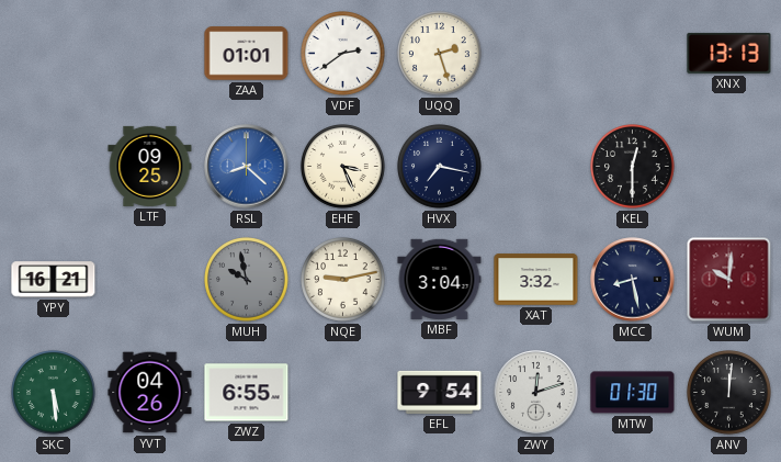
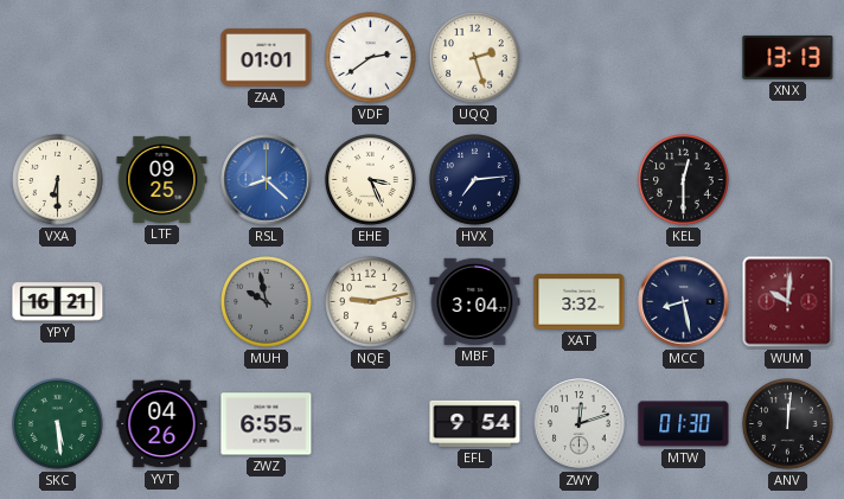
VXA: none -> 6:30
HVX: 7:17 -> 7:14
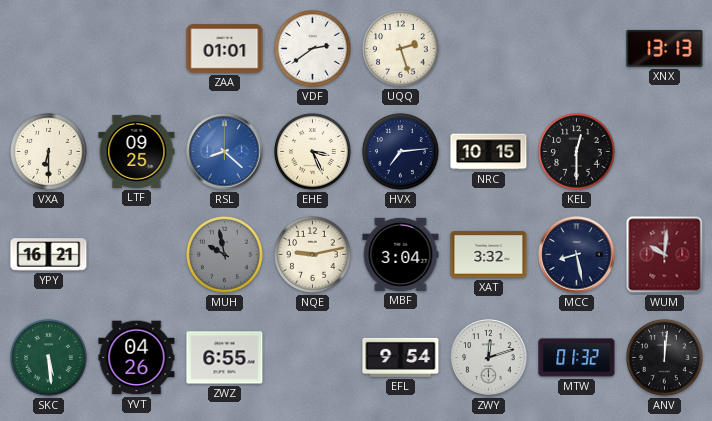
NRC: none -> 10:15
MTW: 01:30 -> 01:32
